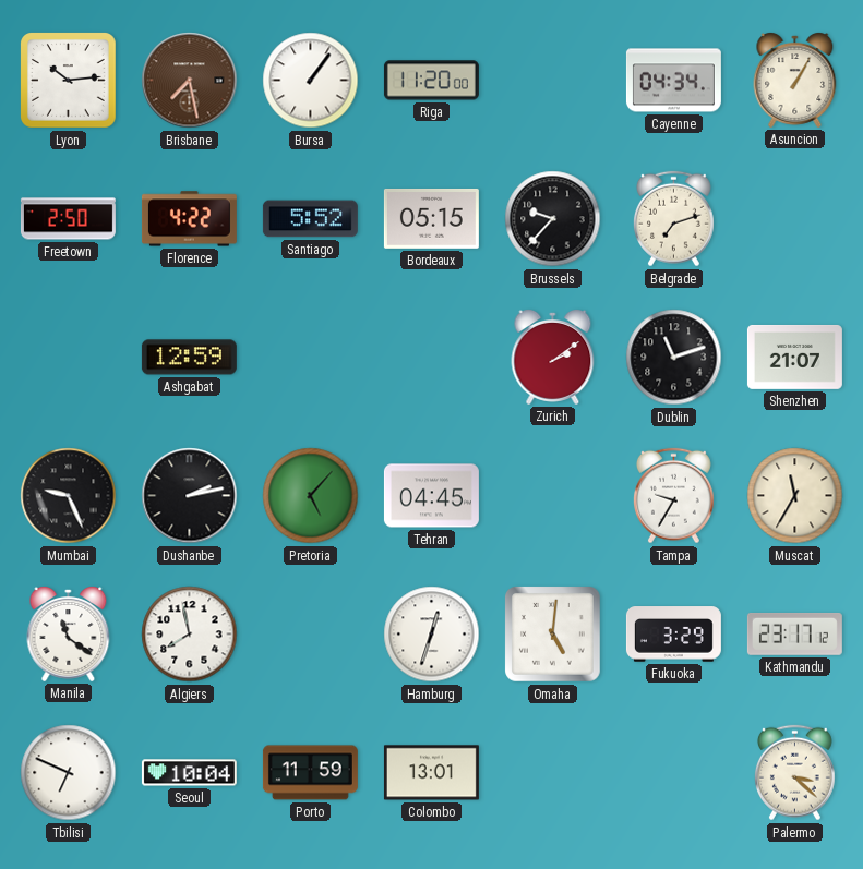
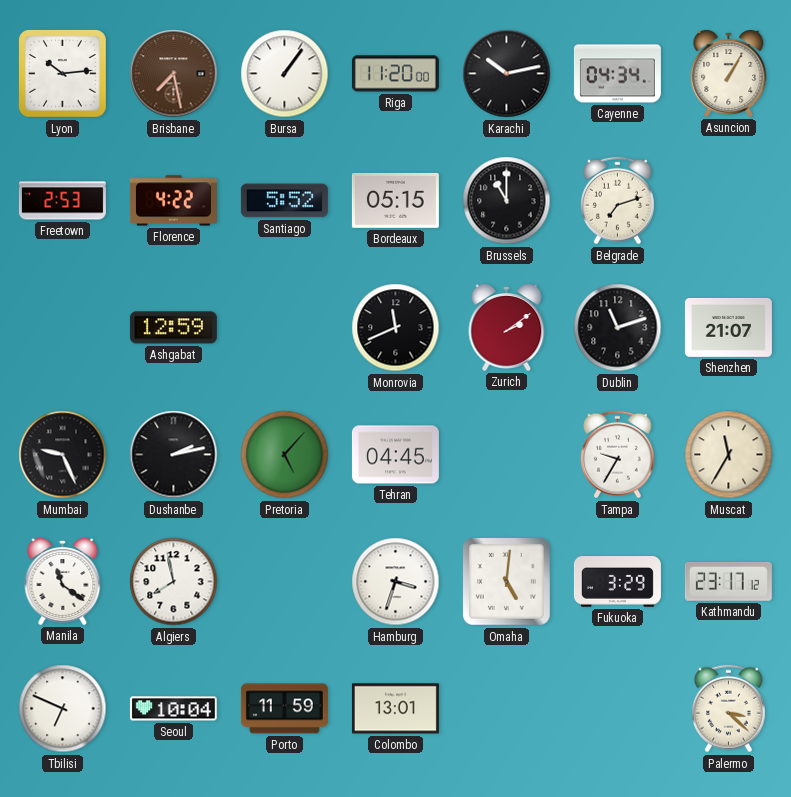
Karachi: none -> 10:13
Freetown: 2:50 -> 2:53
Brussels: 9:37 -> 11:00
Monrovia: none -> 11:41
Hamburg: 12:33 -> 3:33
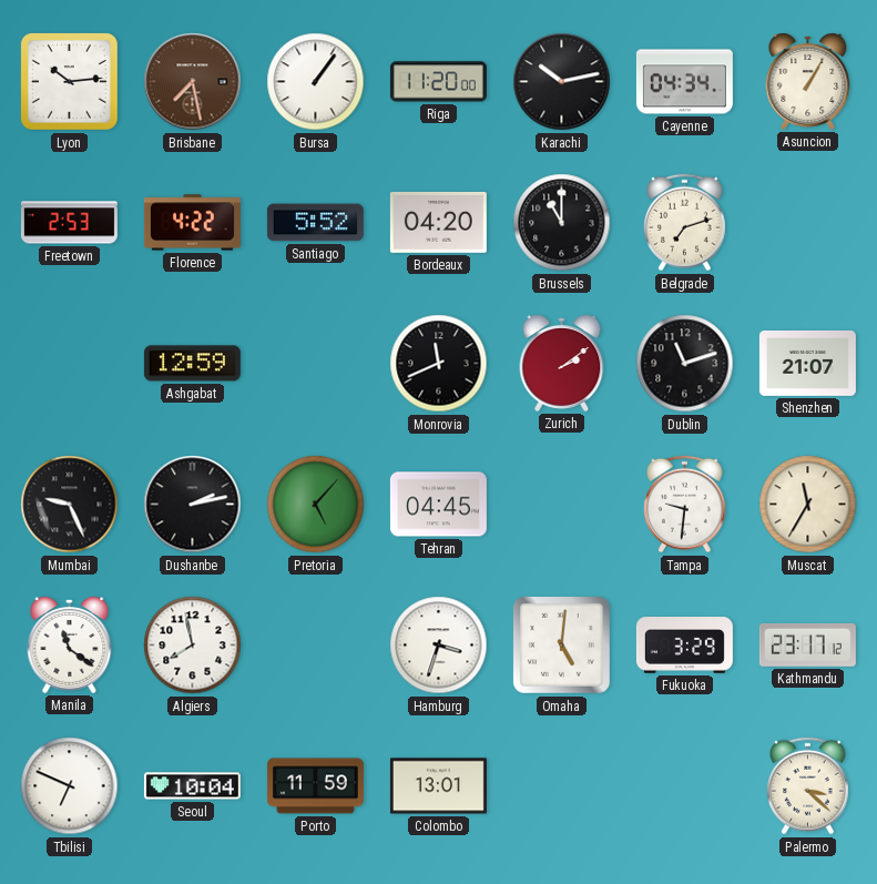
Bordeaux: 05:15 -> 04:20
Tampa: 9:35 -> 9:31
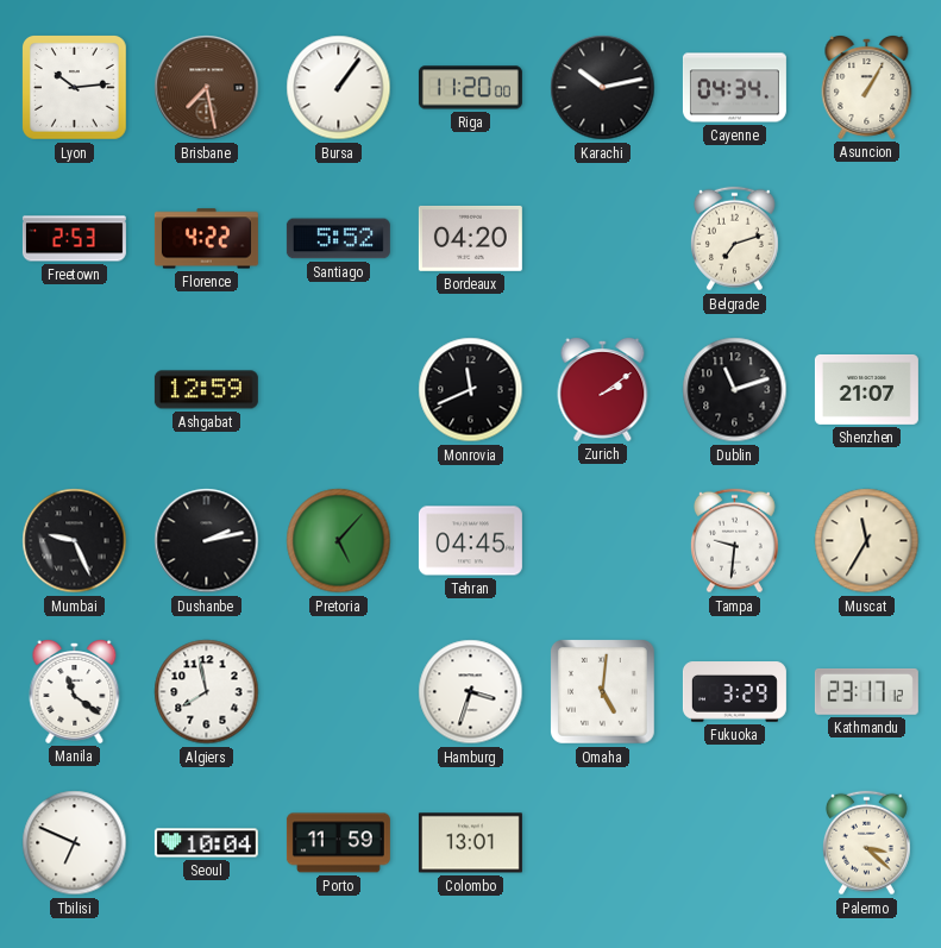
Brussels: 11:00 -> none
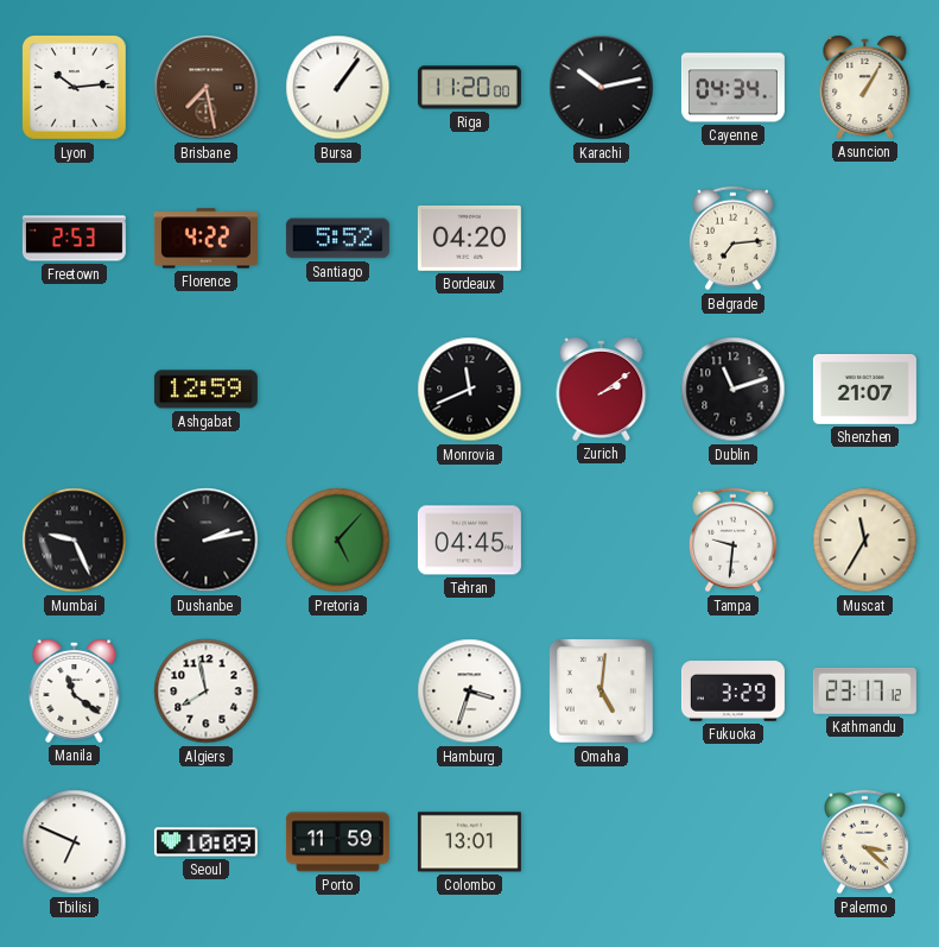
Belgrade: 7:12 -> 7:14
Seoul: 10:04 -> 10:09
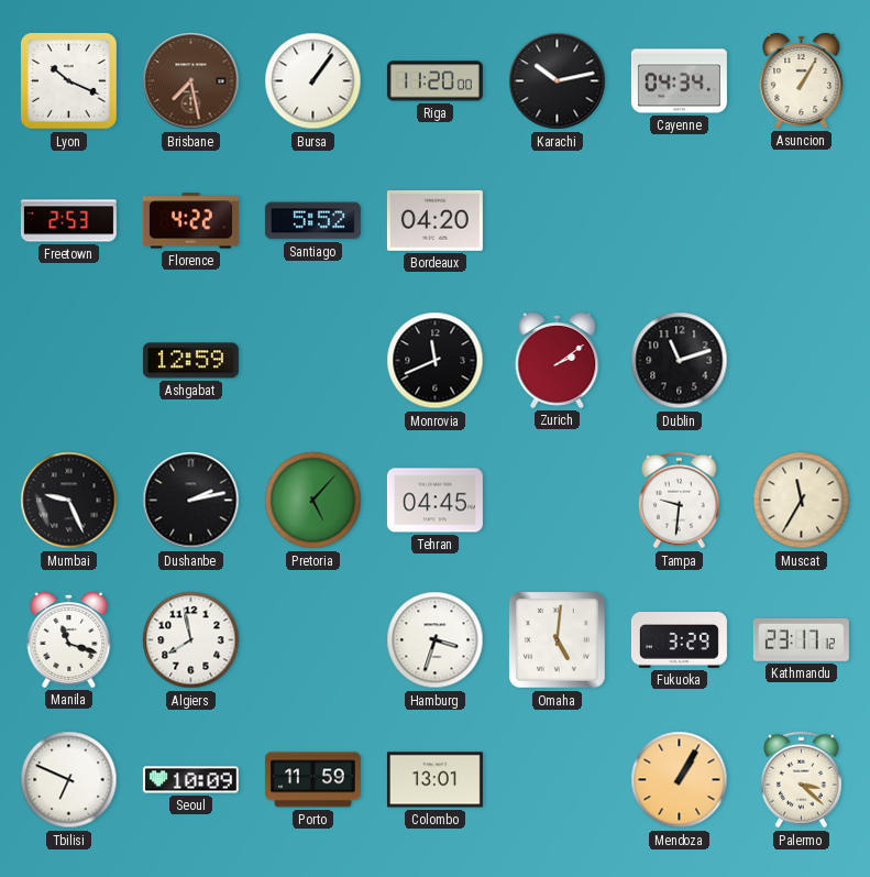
Lyon: 10:14 -> 10:19
Belgrade: 7:14 -> none
Shenzhen: 21:07 -> none
Manila: 11:21 -> 11:18
Mendoza: none -> 1:05
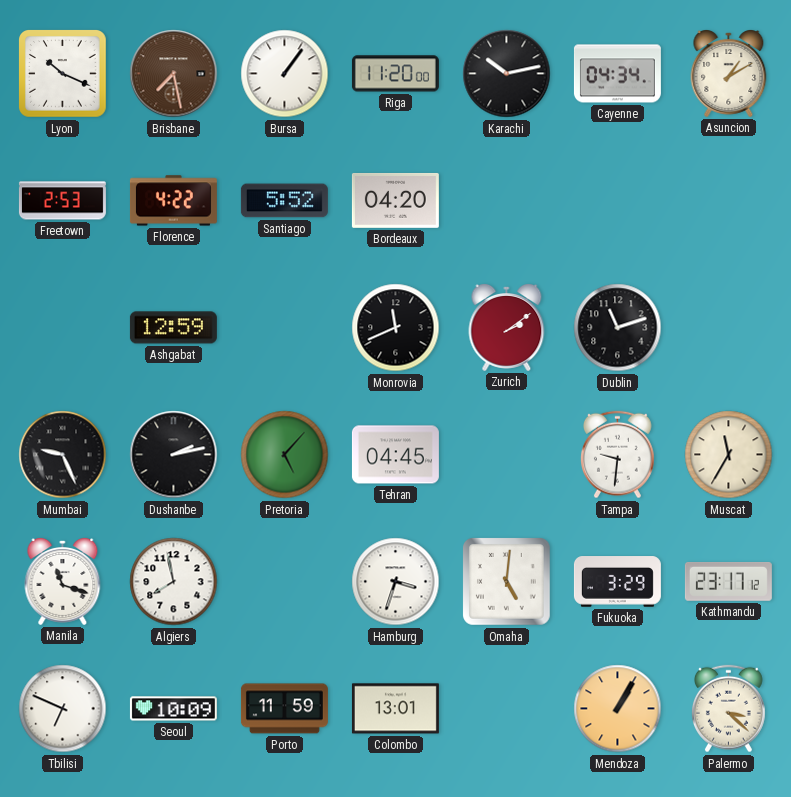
Asuncion: 1:05 -> 1:10
